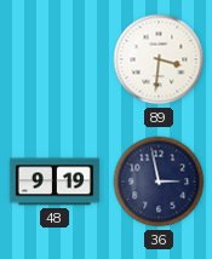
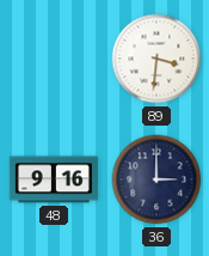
48: 9:19 -> 9:16
36: 2:58 -> 3:00
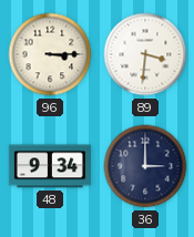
96: none -> 3:15
48: 9:16 -> 9:34
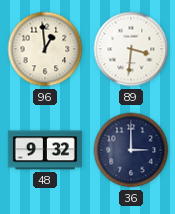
96: 3:15 -> 12:59
48: 9:34 -> 9:32
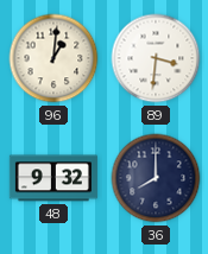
96: 12:59 -> 1:01
36: 3:00 -> 8:00
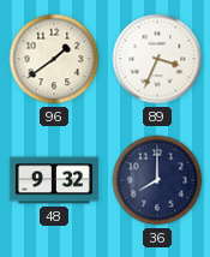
96: 1:01 -> 1:39
89: 3:31 -> 3:34
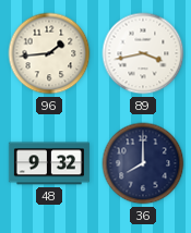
96: 1:39 -> 1:44
89: 3:34 -> 3:43
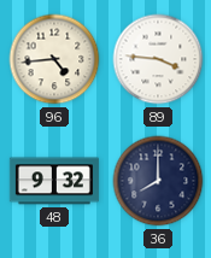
96: 1:44 -> 4:44
89: 3:43 -> 3:46
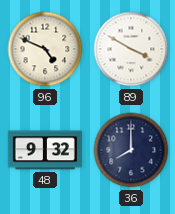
96: 4:44 -> 4:49
89: 3:46 -> 3:50
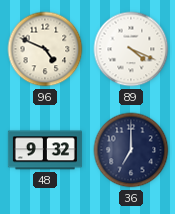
89: 3:50 -> 4:19
36: 8:00 -> 7:00
